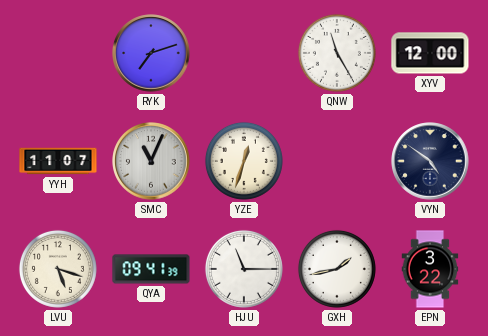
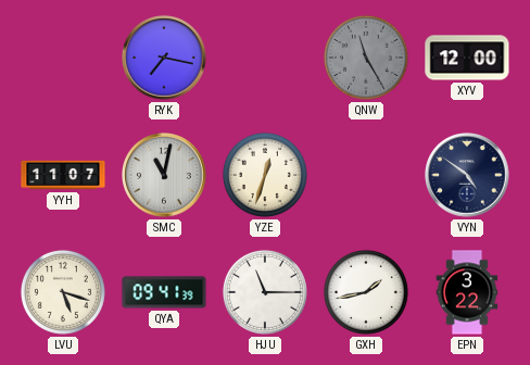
RYK: 7:12 -> 7:17
QNW dial: white -> grey
SMC: 11:04 -> 11:02
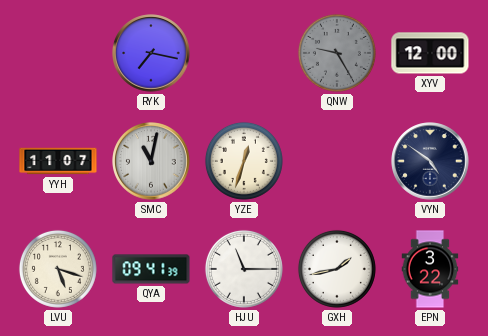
QNW: 11:25 -> 9:25
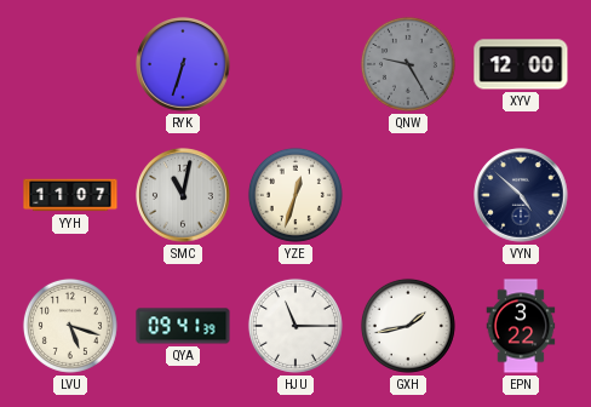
RYK: 7:17 -> 6:33
VYN: 4:51 -> 4:52
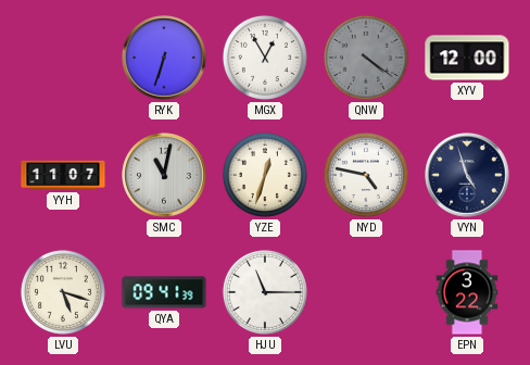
MGX: none -> 12:55
QNW: 9:25 -> 4:21
NYD: none -> 4:47
VYN: 4:52 -> 4:57
GXH: 1:43 -> none
